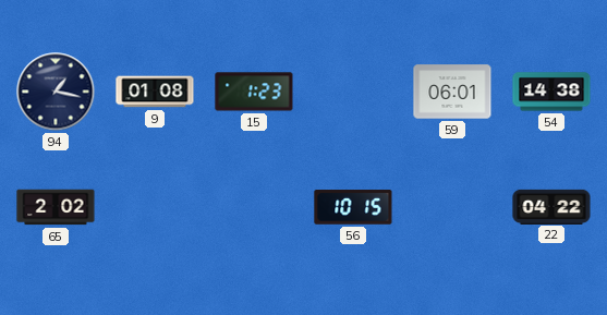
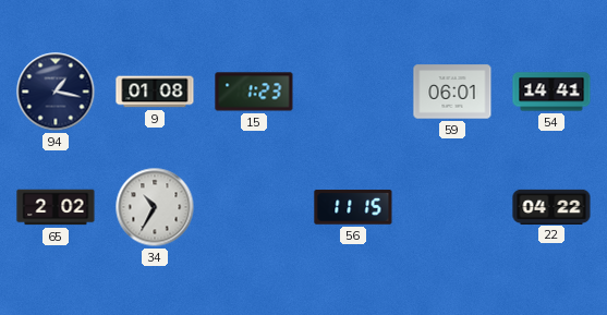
54: 14:38 -> 14:41
34: none -> 10:35
56: 10:15 -> 11:15
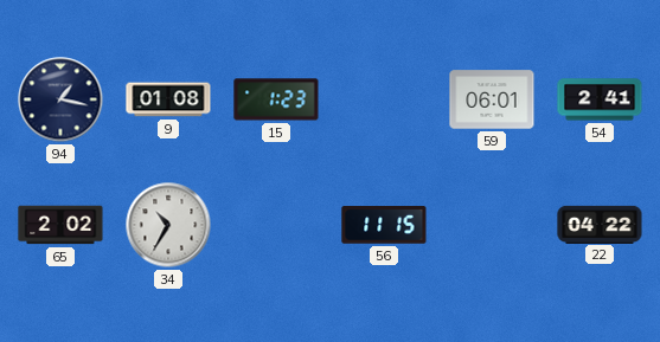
54: 14:41 -> 2:41
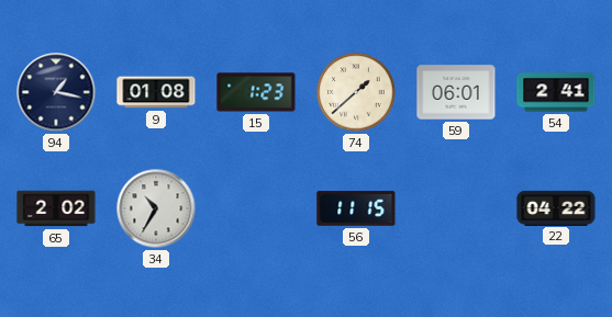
74: none -> 1:38
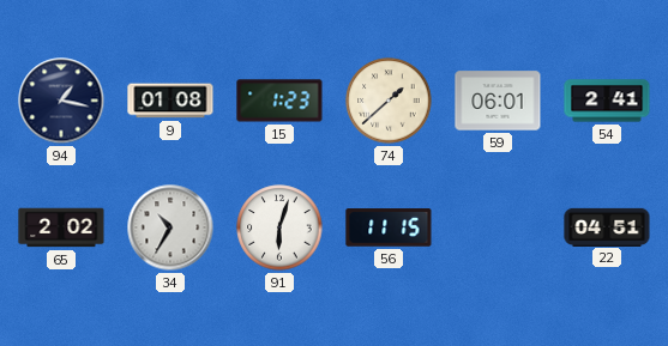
91: none -> 6:03
22: 04:22 -> 04:51
